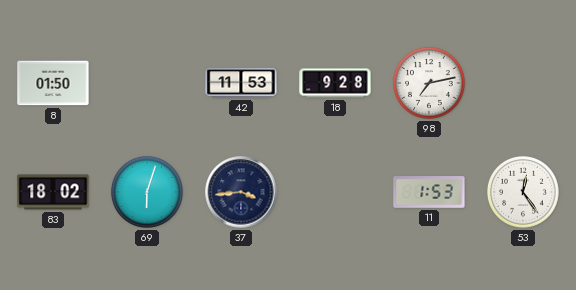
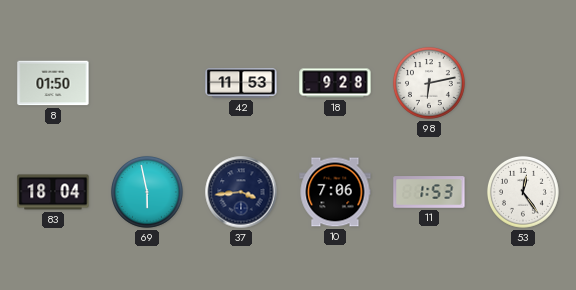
98: 7:13 -> 6:13
83: 18:02 -> 18:04
69: 6:03 -> 5:58
10: none -> 7:06
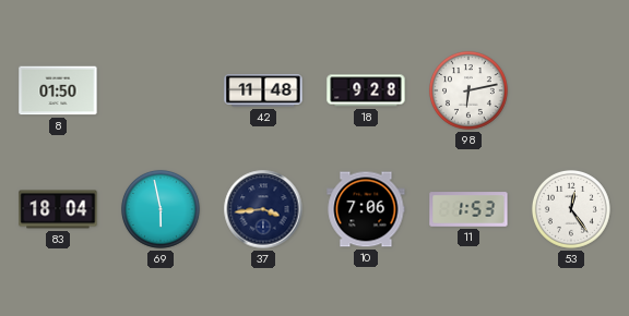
42: 11:53 -> 11:48
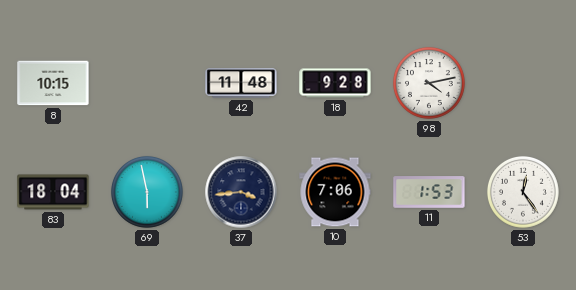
8: 01:50 -> 10:15
98: 6:13 -> 4:13
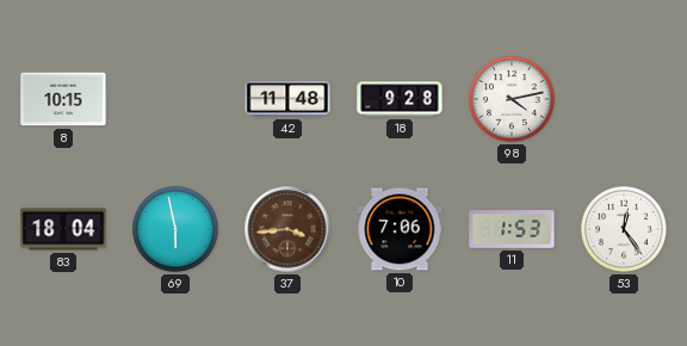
37 dial: navy -> brown
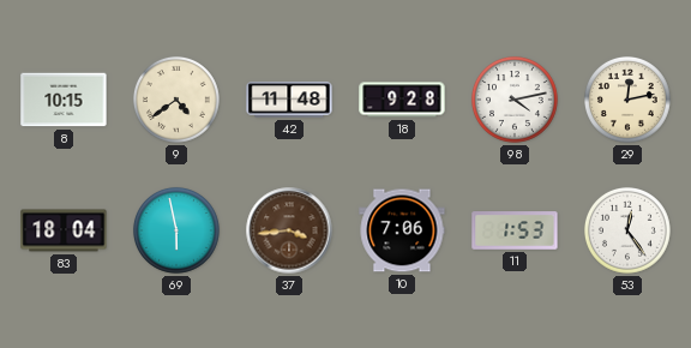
9: none -> 4:39
29: none -> 12:13
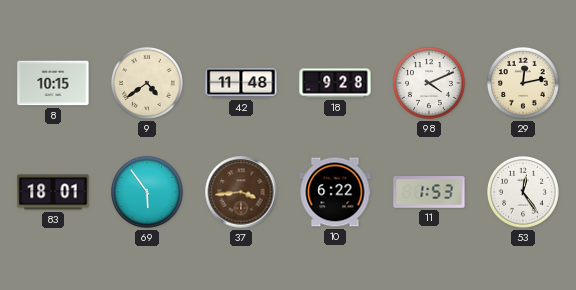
98: 4:13 -> 4:11
83: 18:04 -> 18:01
69: 5:58 -> 5:54
10: 7:06 -> 6:22
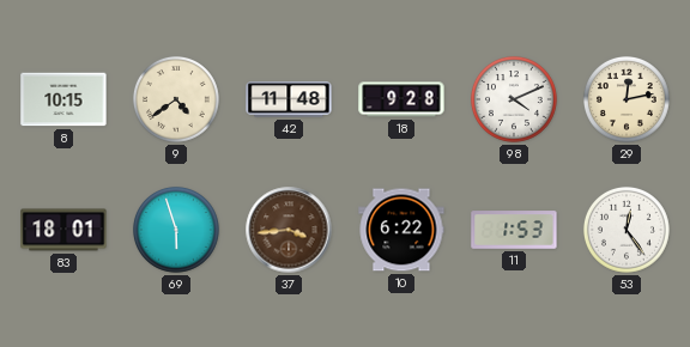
69: 5:54 -> 5:57
